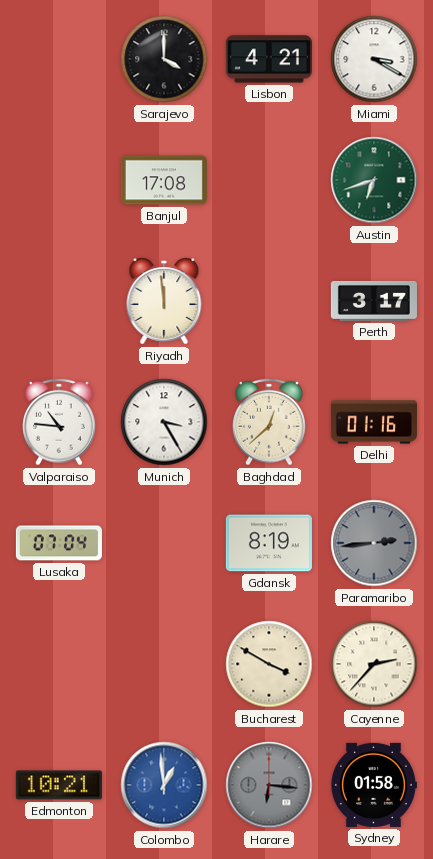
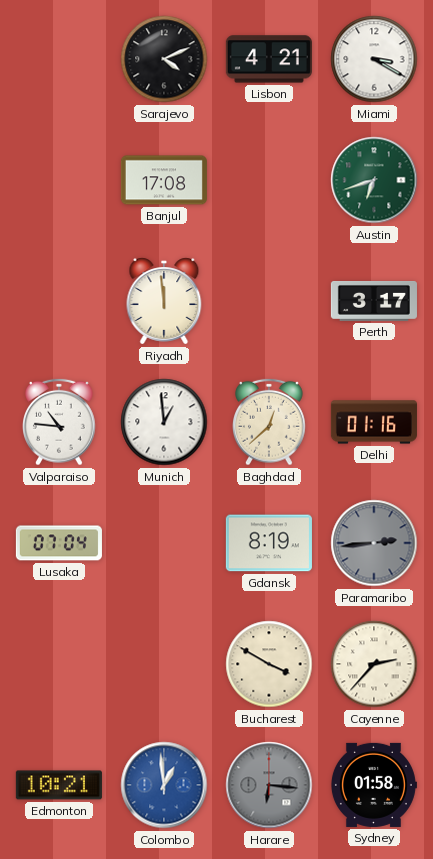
Sarajevo: 4:00 -> 4:11
Munich: 3:25 -> 12:59
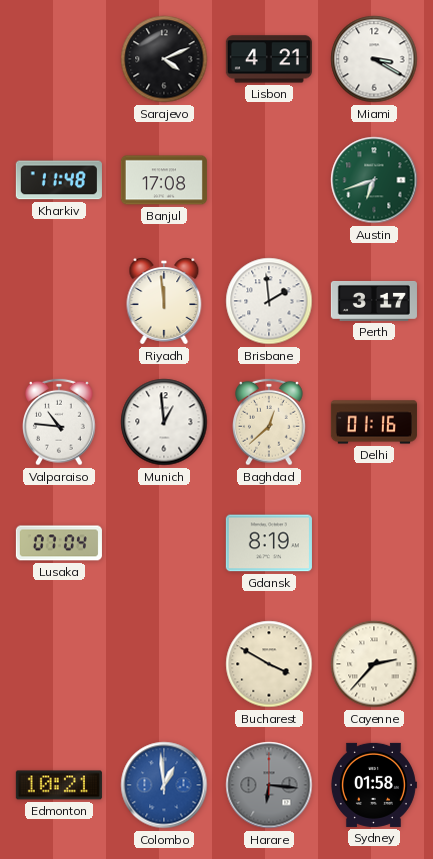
Kharkiv: none -> 11:48
Brisbane: none -> 1:59
Paramaribo: 2:44 -> none
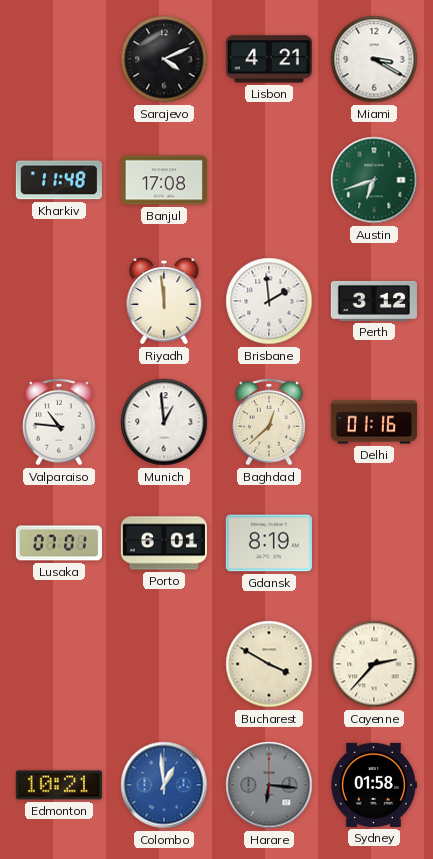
Perth: 3:17 -> 3:12
Lusaka: 07:04 -> 07:01
Porto: none -> 6:01
